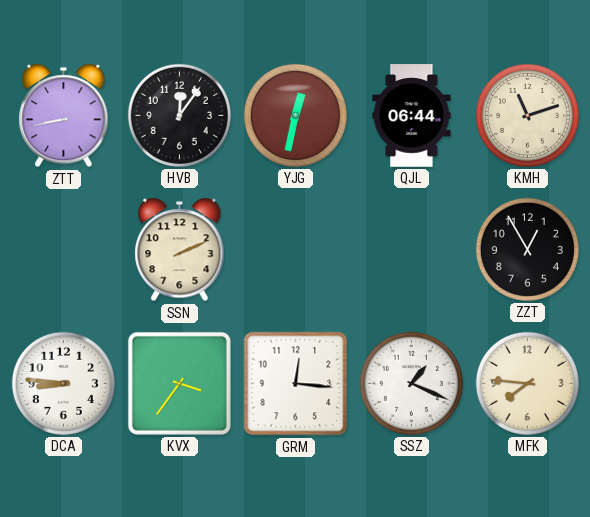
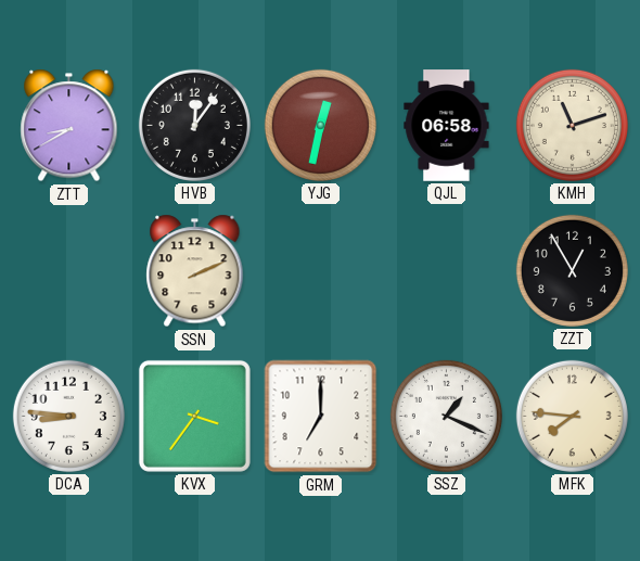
ZTT: 8:43 -> 8:40
QJL: 06:44 -> 06:58
GRM: 12:16 -> 7:00
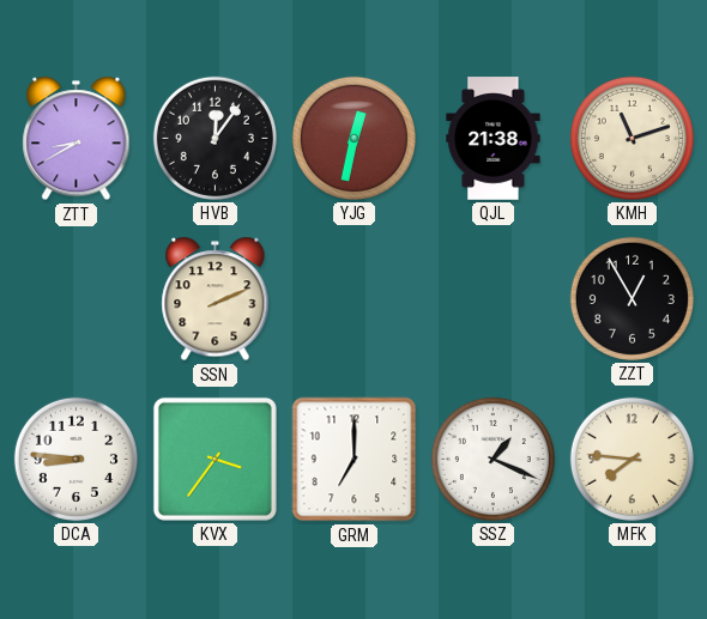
QJL: 06:58 -> 21:38
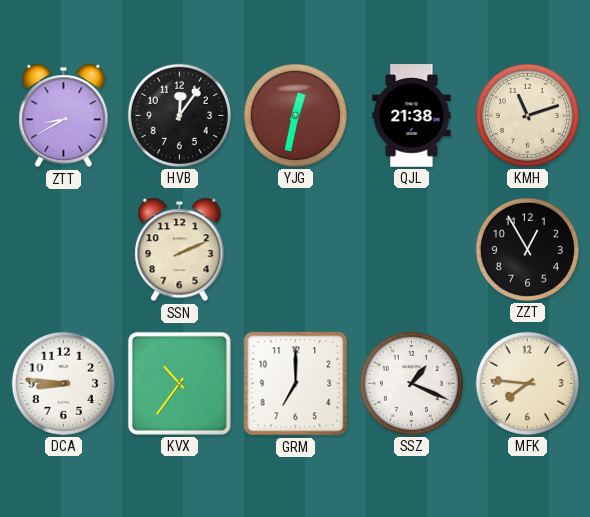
KVX: 3:36 -> 10:36
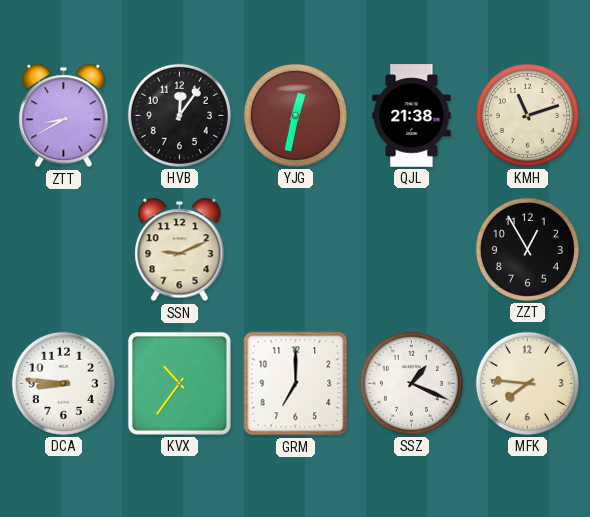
SSN: 2:11 -> 9:11
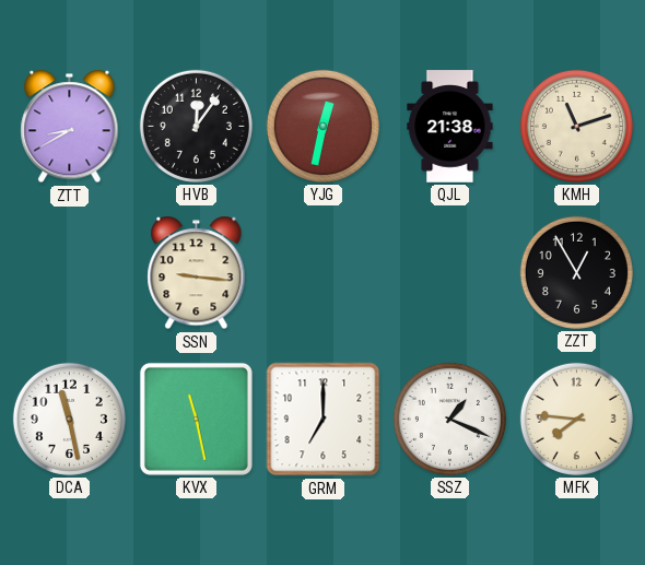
SSN: 9:11 -> 9:16
DCA: 8:46 -> 11:28
KVX: 10:36 -> 11:28
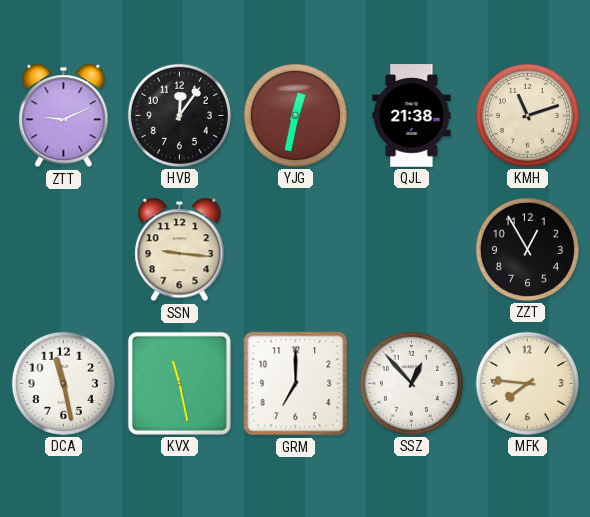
ZTT: 8:40 -> 9:11
SSZ: 1:19 -> 12:53
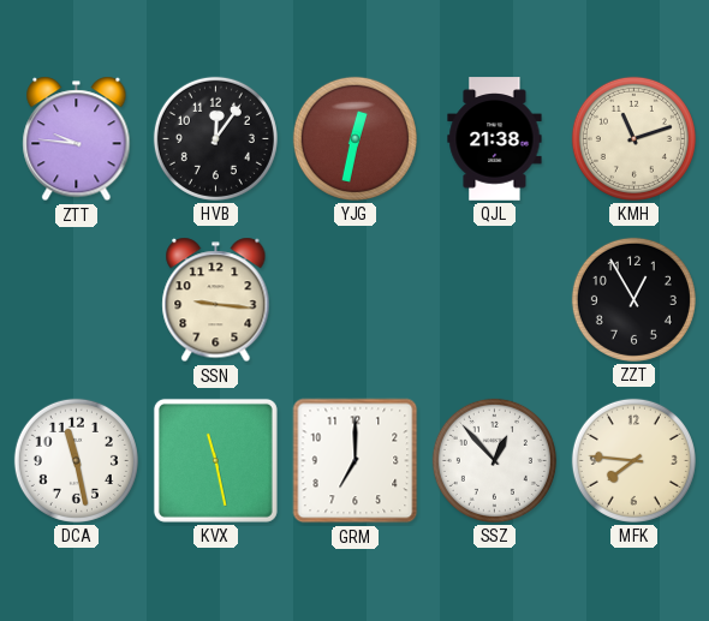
ZTT: 9:11 -> 9:46
